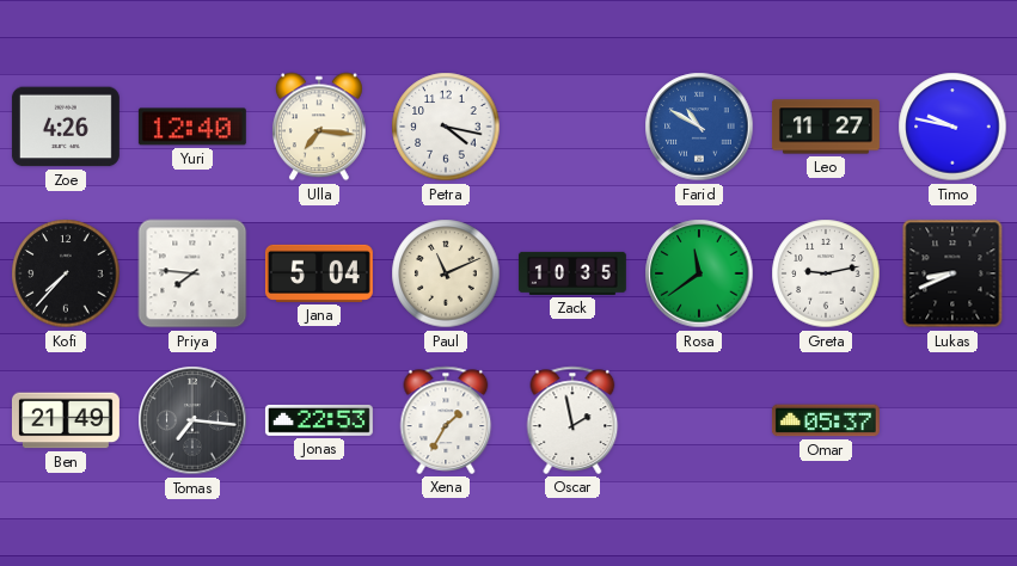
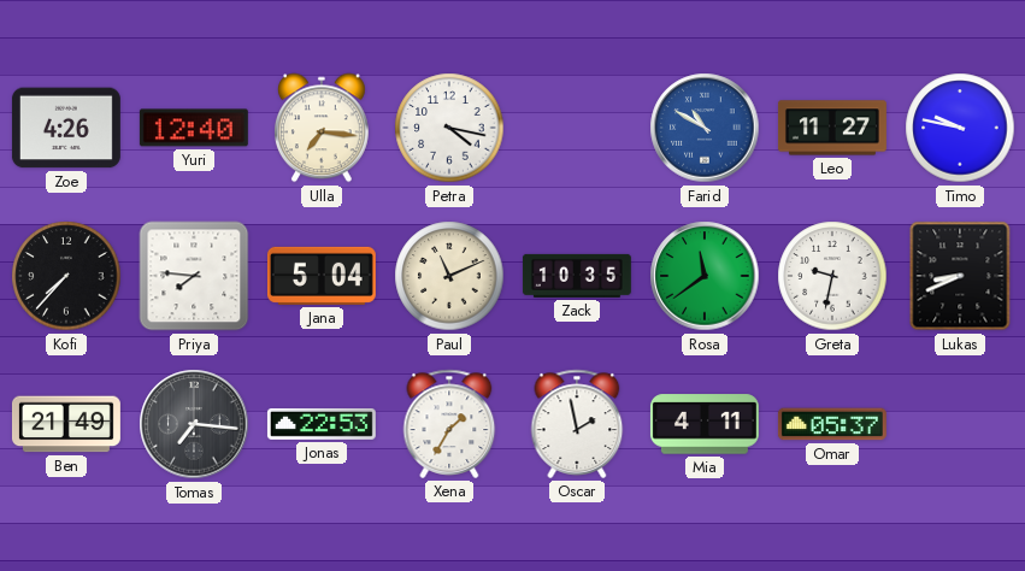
Greta: 9:13 -> 9:32
Mia: none -> 4:11
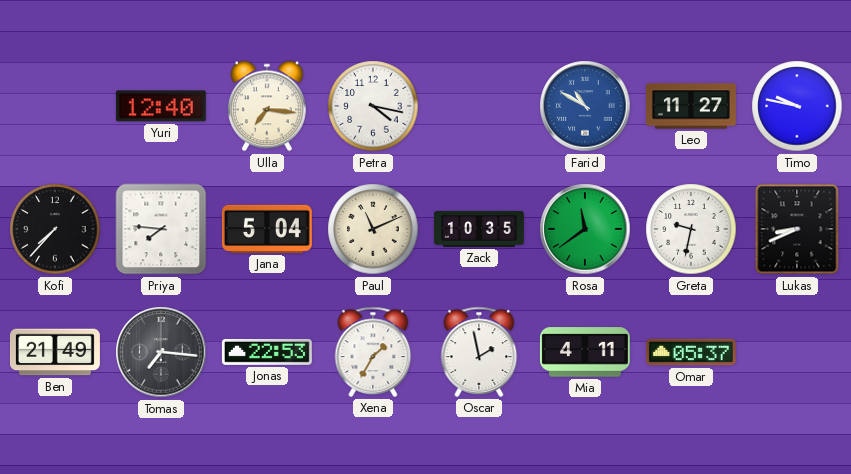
Zoe: 4:26 -> none
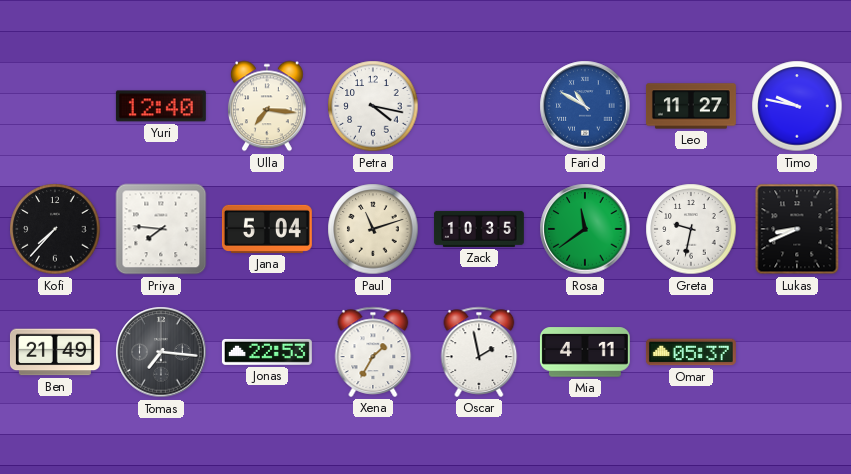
Paul: 11:11 -> 11:12
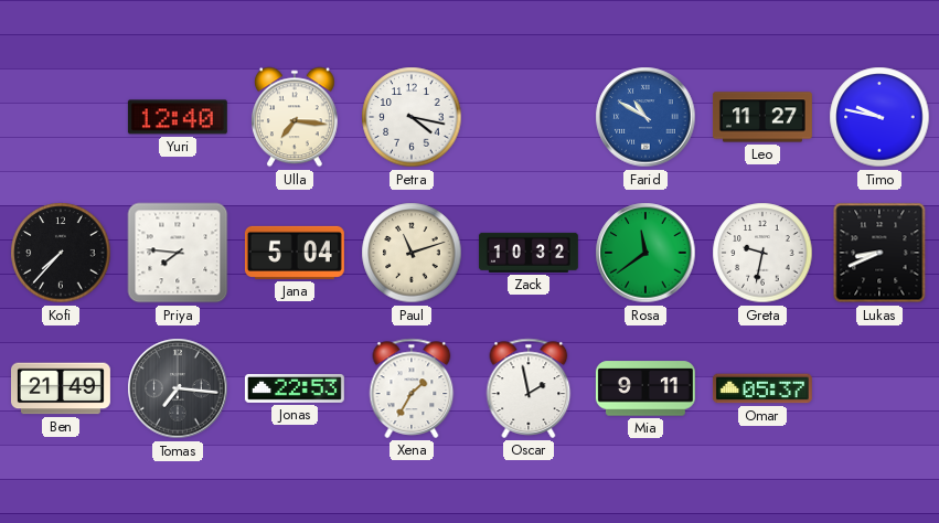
Zack: 10:35 -> 10:32
Mia: 4:11 -> 9:11
